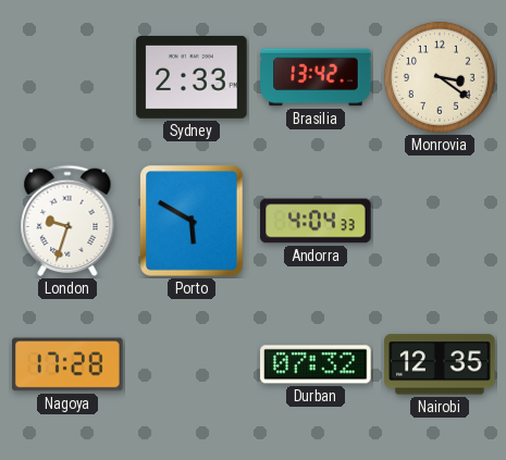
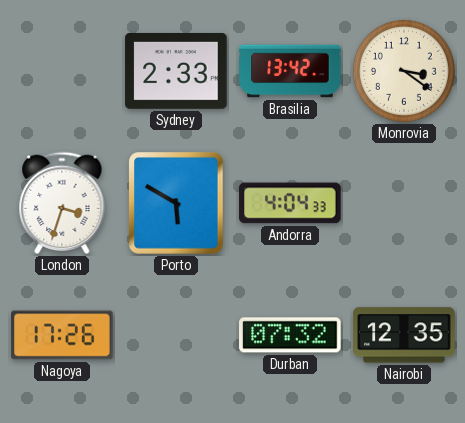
London: 9:33 -> 3:33
Nagoya: 17:28 -> 17:26
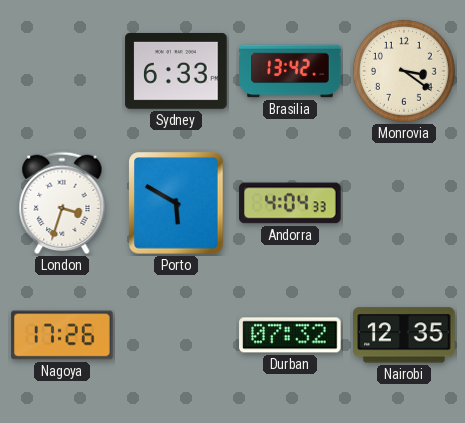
Sydney: 2:33 -> 6:33
